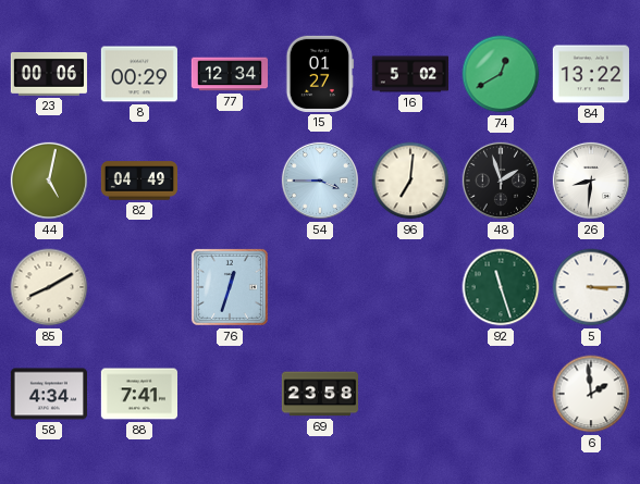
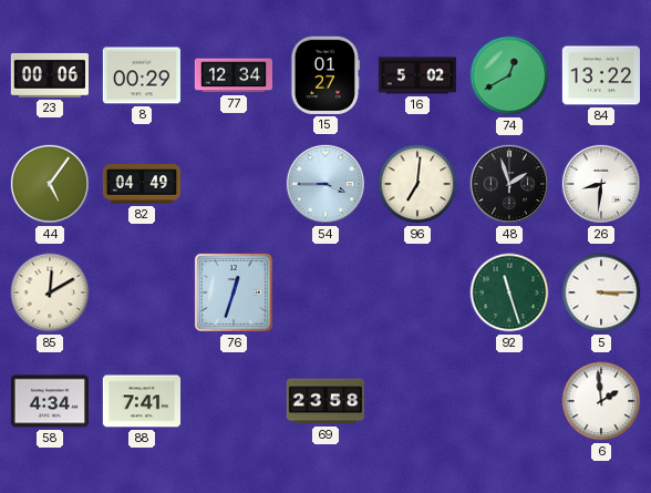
44: 5:02 -> 5:06
85: 8:10 -> 12:10
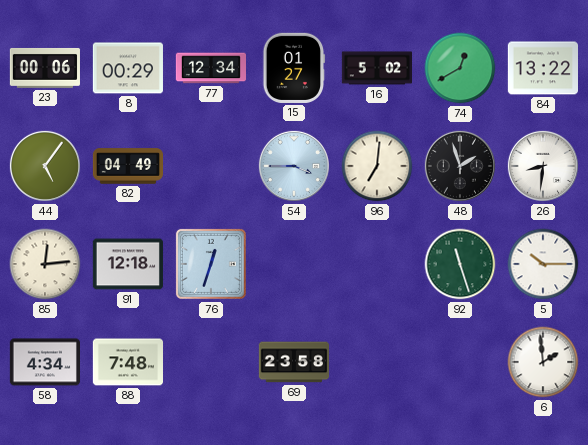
85: 12:10 -> 12:14
91: none -> 12:18
5: 3:15 -> 10:15
88: 7:41 -> 7:48
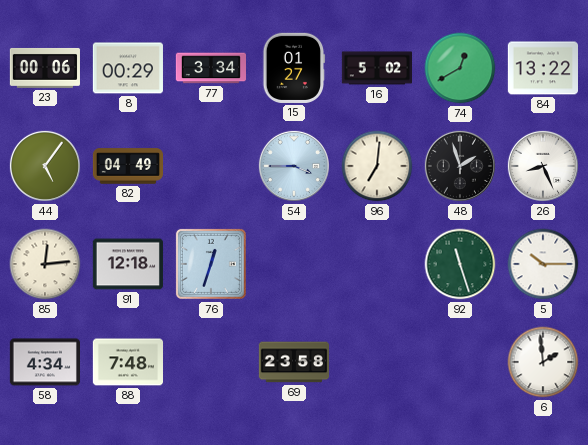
77: 12:34 -> 3:34
26: 8:31 -> 8:26
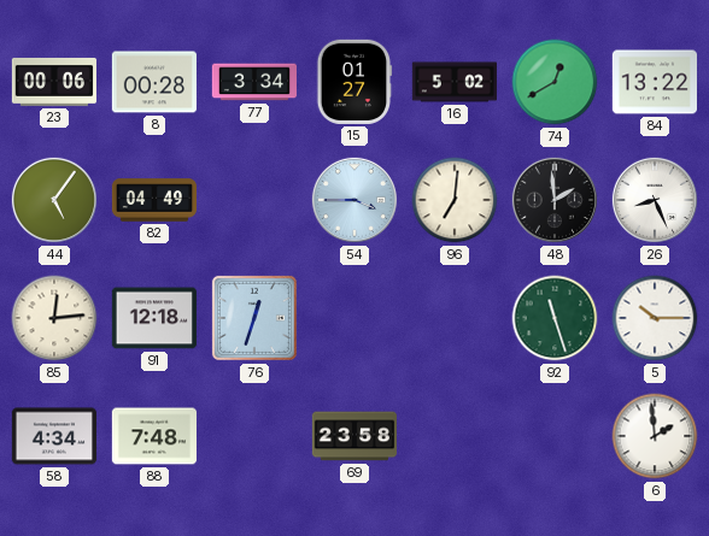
8: 00:29 -> 00:28
48: 1:57 -> 1:59
